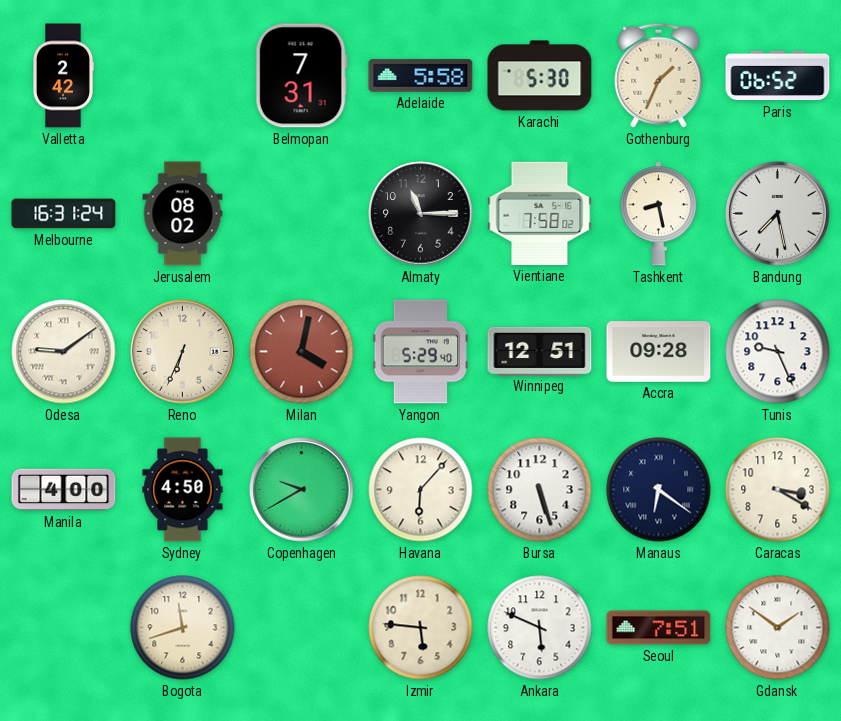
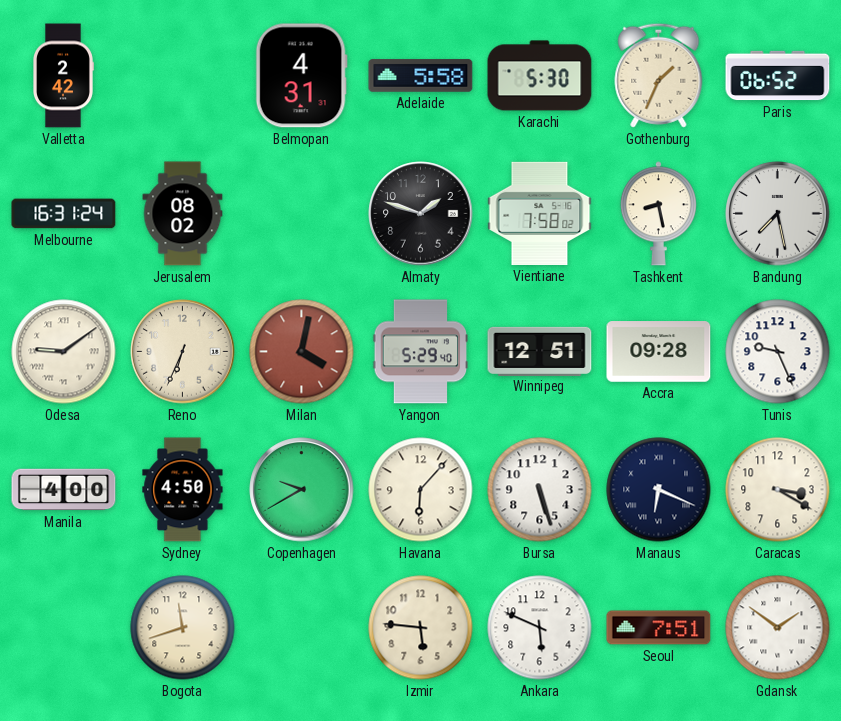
Belmopan: 7:31 -> 4:31
Almaty: 11:15 -> 1:48
Manaus: 6:21 -> 6:19
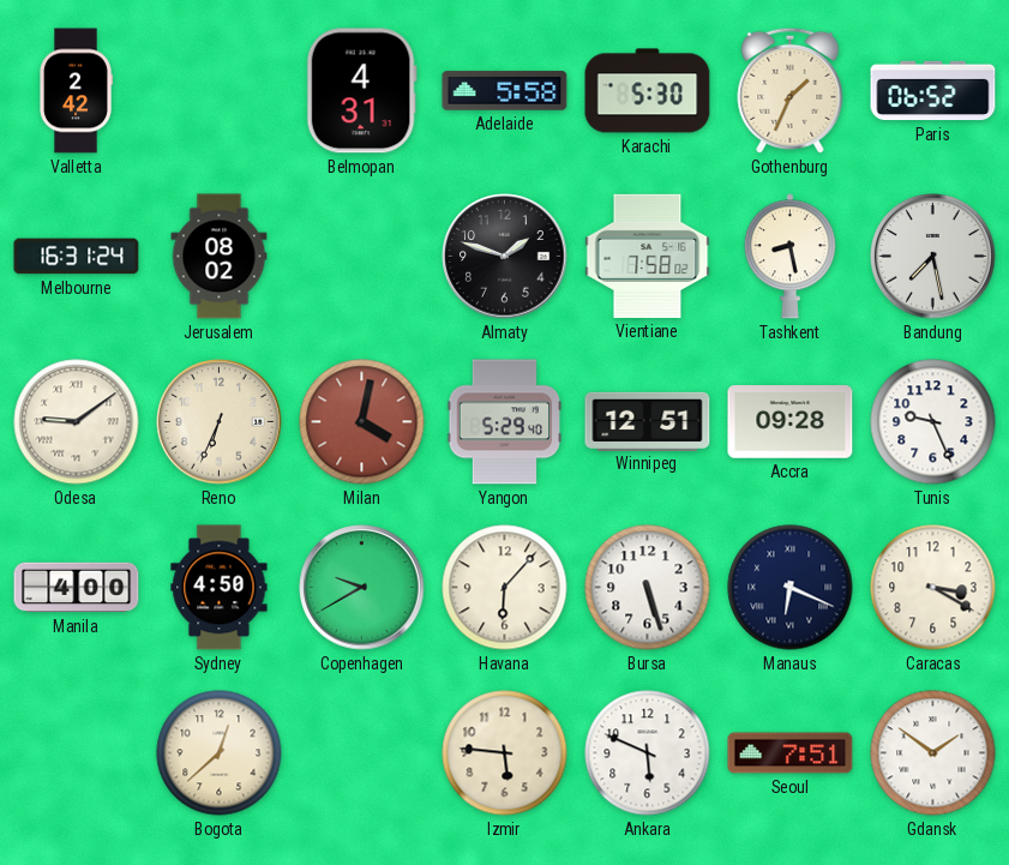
Bogota: 11:42 -> 12:38
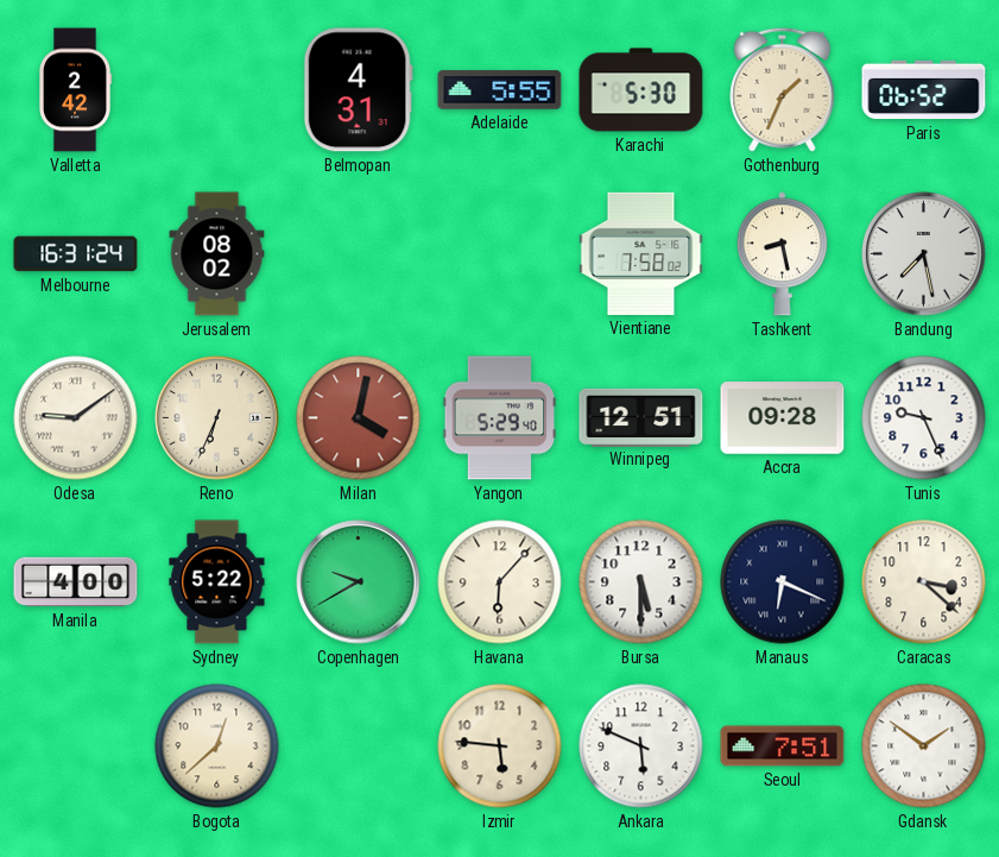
Adelaide: 5:58 -> 5:55
Almaty: 1:48 -> none
Sydney: 4:50 -> 5:22
Bursa: 5:27 -> 5:30
Caracas: 3:20 -> 3:22
